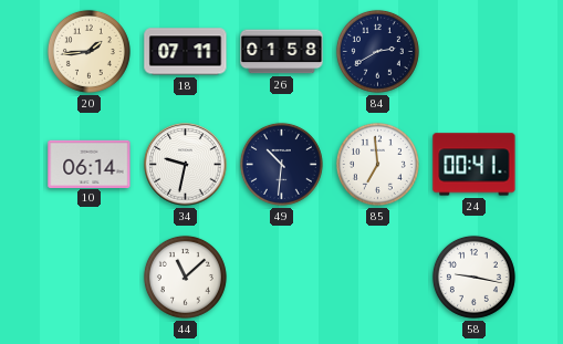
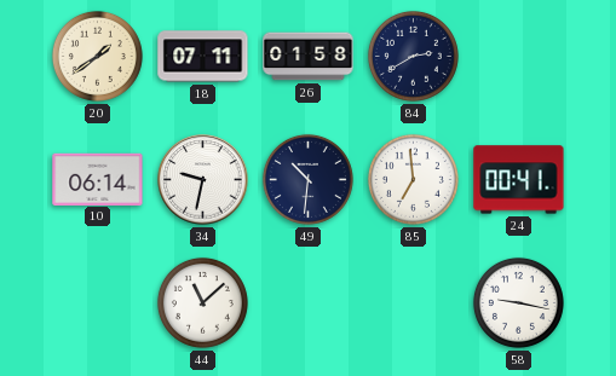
20: 1:44 -> 1:39
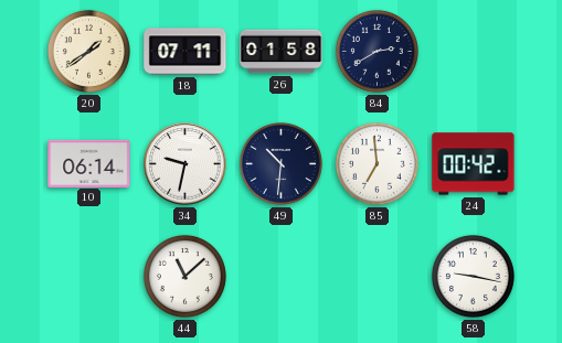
24: 00:41 -> 00:42
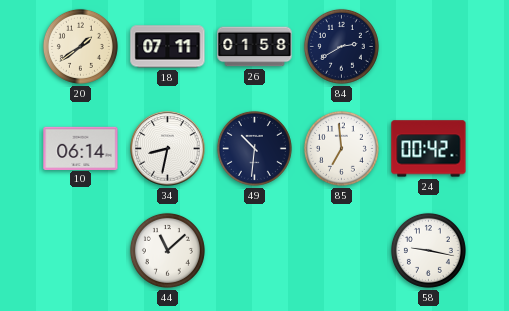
34: 9:32 -> 8:32
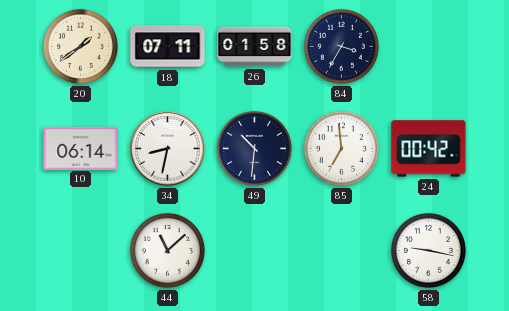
84: 2:40 -> 3:35
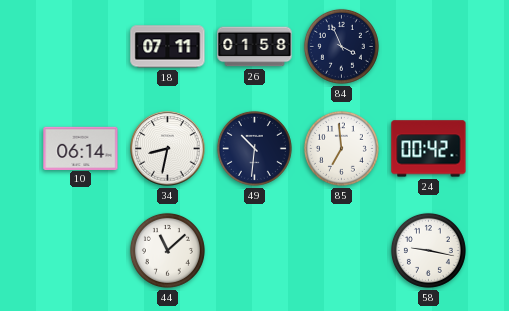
20: 1:39 -> none
84: 3:35 -> 3:56
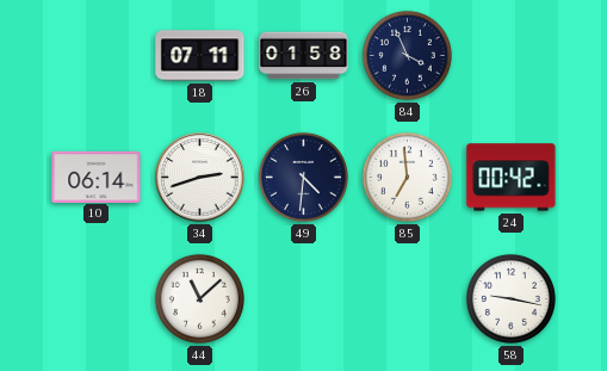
34: 8:32 -> 2:42
49: 10:31 -> 4:31
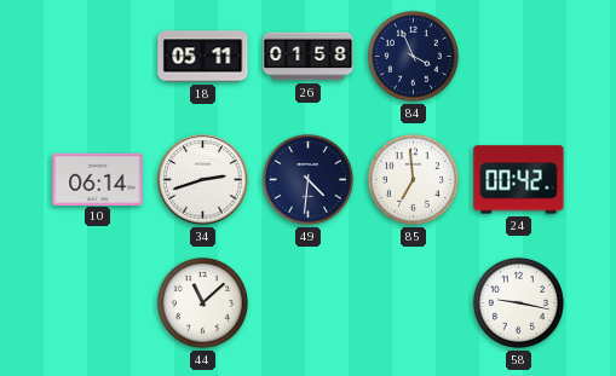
18: 07:11 -> 05:11
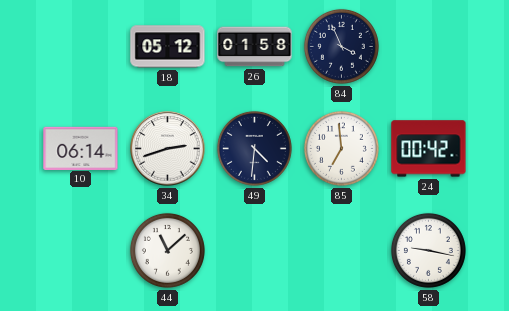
18: 05:11 -> 05:12
